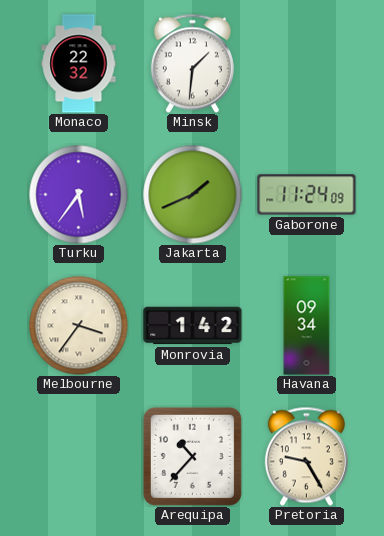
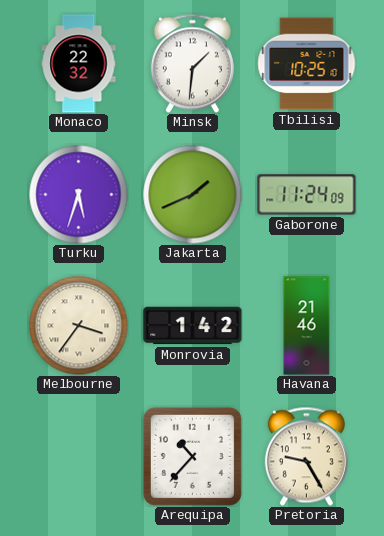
Tbilisi: none -> 10:25
Turku: 5:36 -> 5:33
Havana: 09:34 -> 21:46
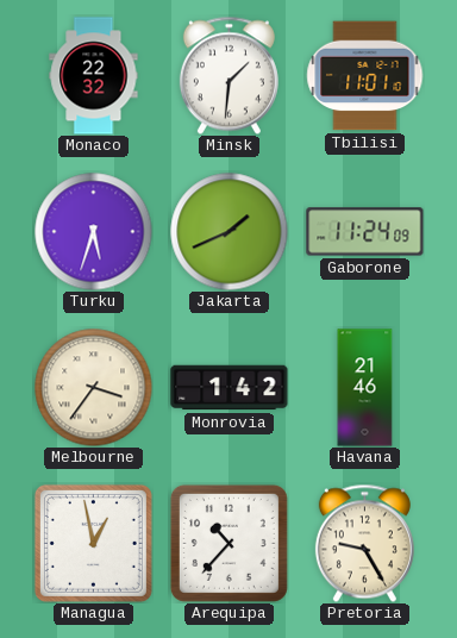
Tbilisi: 10:25 -> 11:01
Managua: none -> 12:58
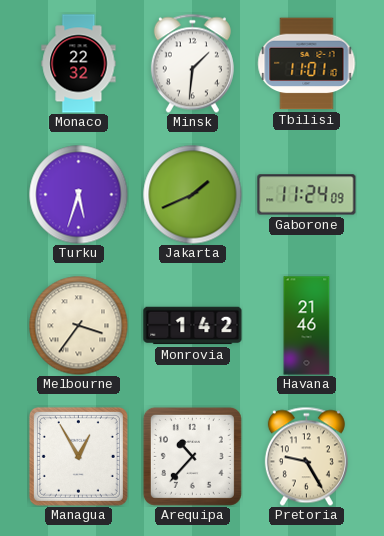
Managua: 12:58 -> 12:55
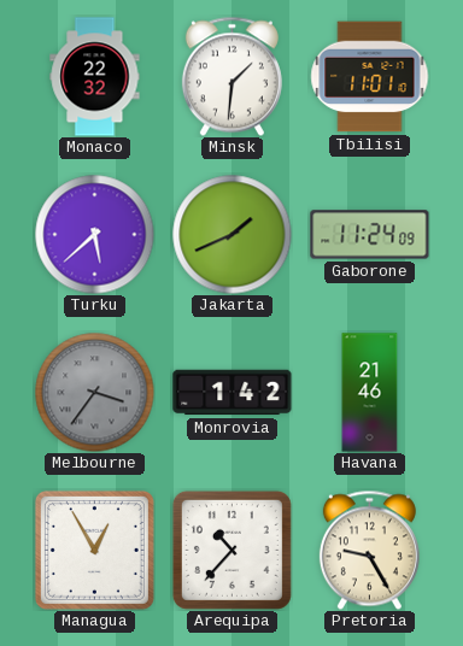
Turku: 5:33 -> 5:38
Melbourne dial: cream -> grey
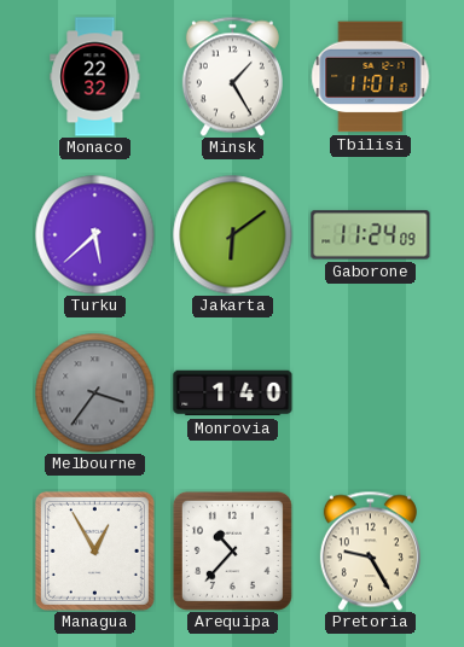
Minsk: 1:31 -> 1:25
Jakarta: 1:41 -> 6:09
Monrovia: 1:42 -> 1:40
Havana: 21:46 -> none
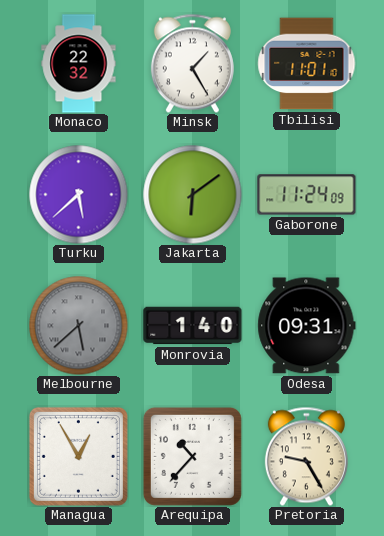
Melbourne: 3:36 -> 5:38
Odesa: none -> 09:31
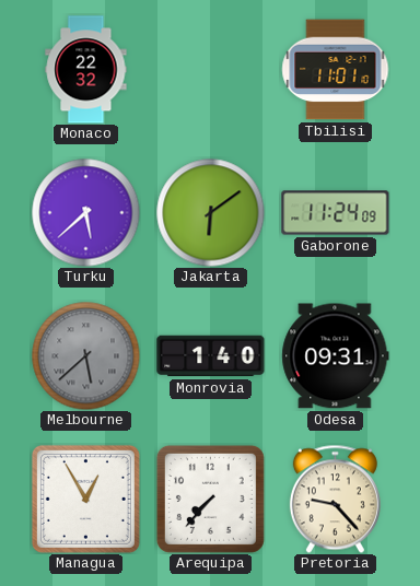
Minsk: 1:25 -> none
Arequipa: 10:37 -> 7:37
Pretoria: 9:25 -> 9:23
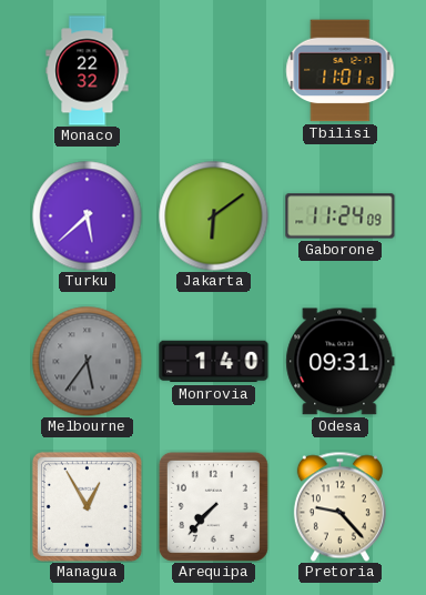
Melbourne: 5:38 -> 5:36
